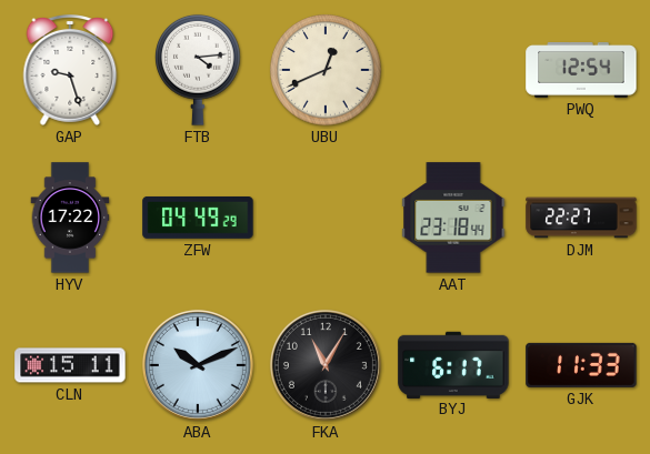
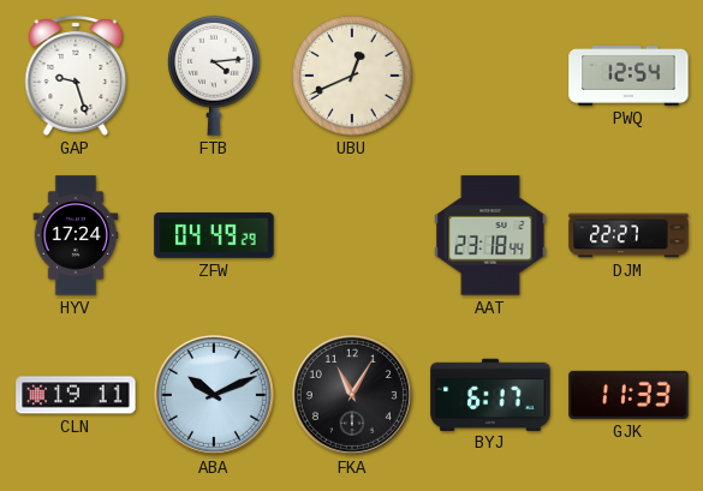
HYV: 17:22 -> 17:24
CLN: 15:11 -> 19:11
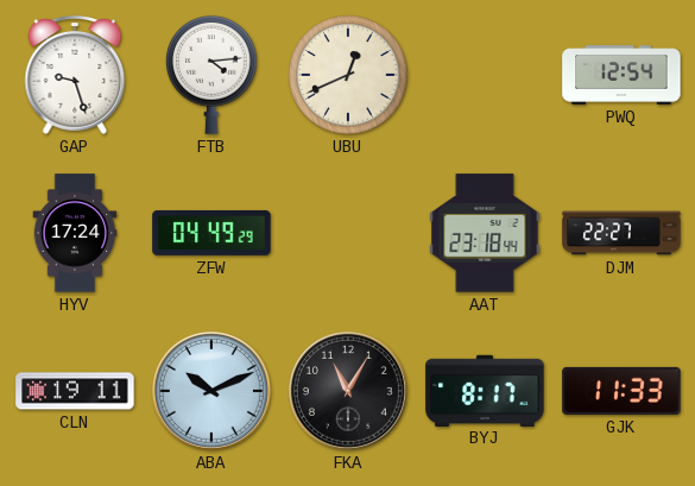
BYJ: 6:17 -> 8:17
